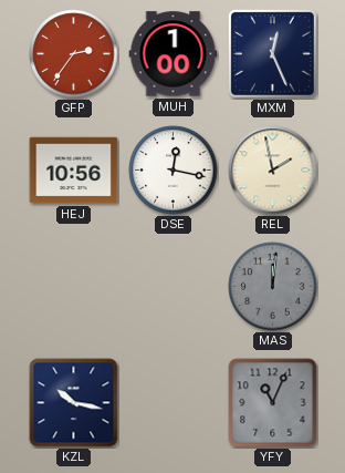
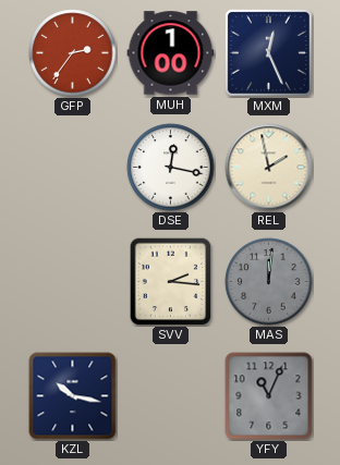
HEJ: 10:56 -> none
SVV: none -> 2:16
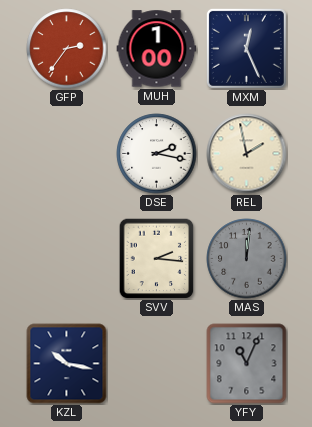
DSE: 12:17 -> 2:17
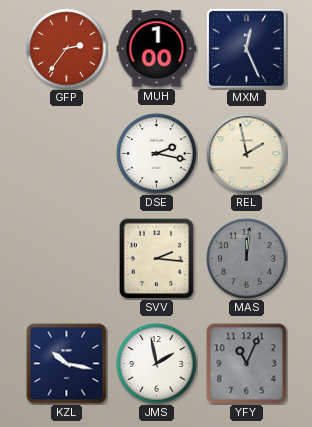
JMS: none -> 1:58
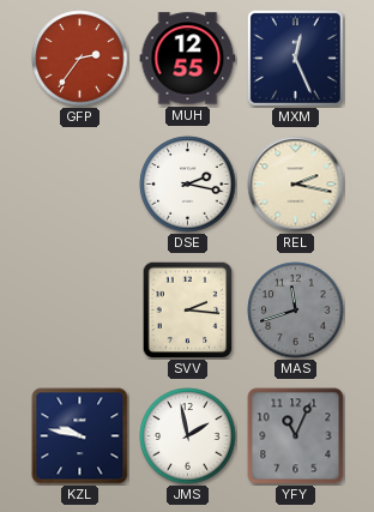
MUH: 1:00 -> 12:55
REL: 1:58 -> 2:17
MAS: 12:01 -> 11:42
KZL: 10:17 -> 9:47
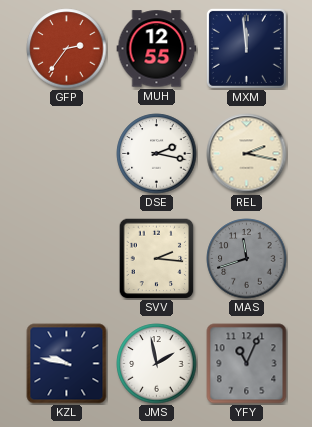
MXM: 12:26 -> 11:59
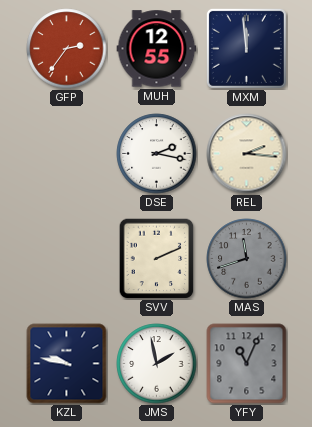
REL: 2:17 -> 2:16
SVV: 2:16 -> 2:11
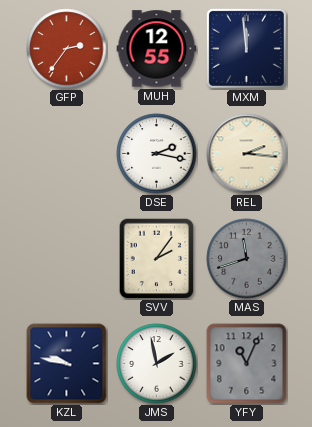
SVV: 2:11 -> 2:06
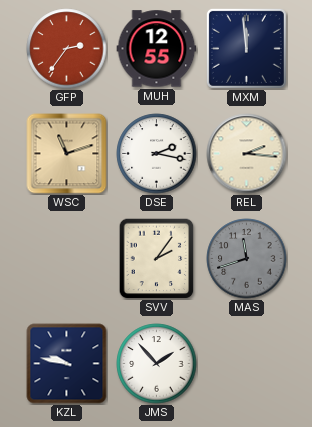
WSC: none -> 11:12
JMS: 1:58 -> 1:53
YFY: 11:04 -> none
